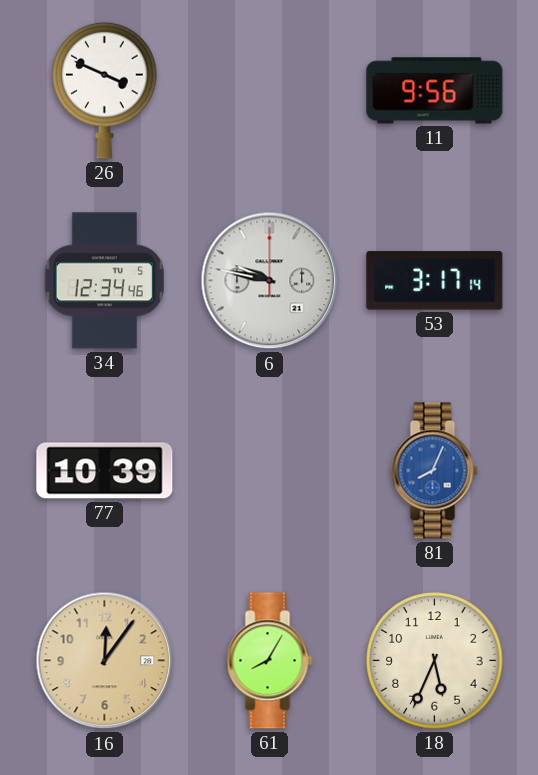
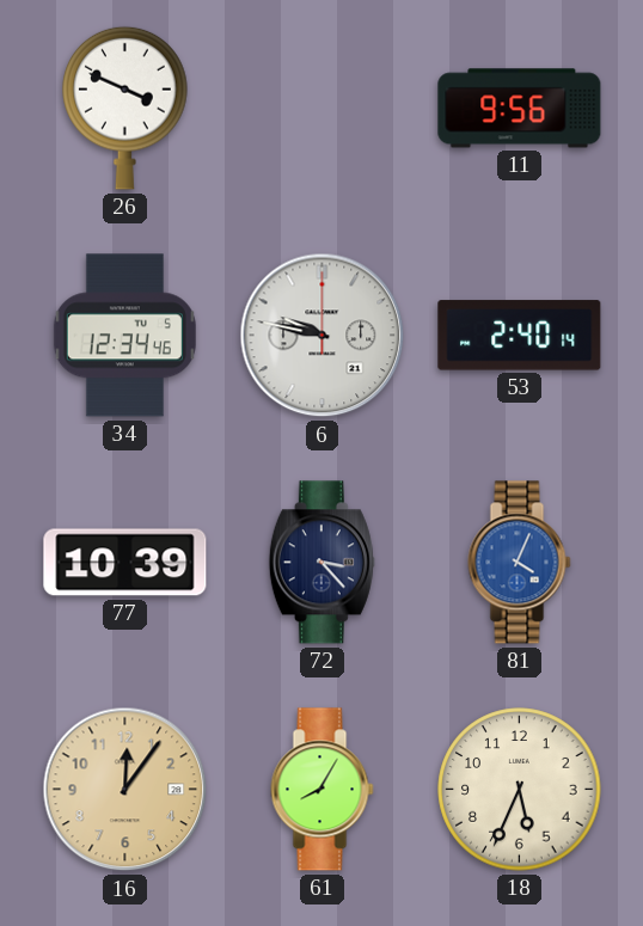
53: 3:17 -> 2:40
72: none -> 3:23
81: 8:04 -> 4:04
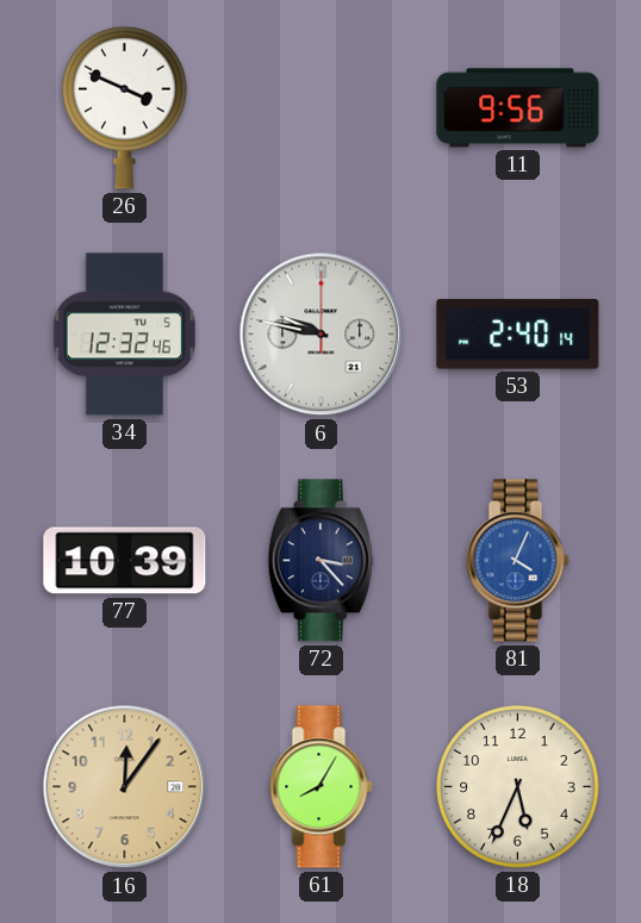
34: 12:34 -> 12:32
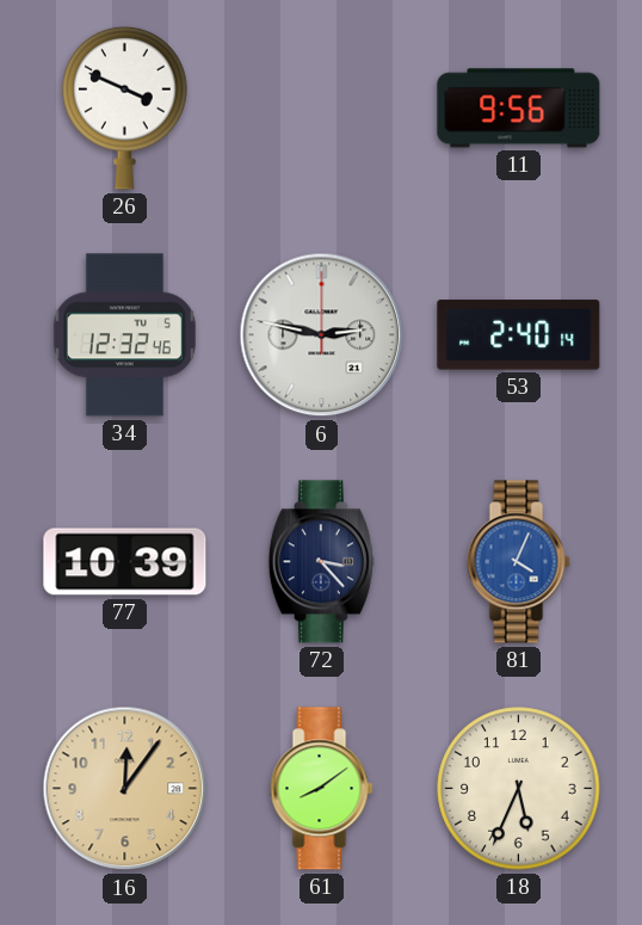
6: 9:47 -> 2:47
61: 8:05 -> 8:09
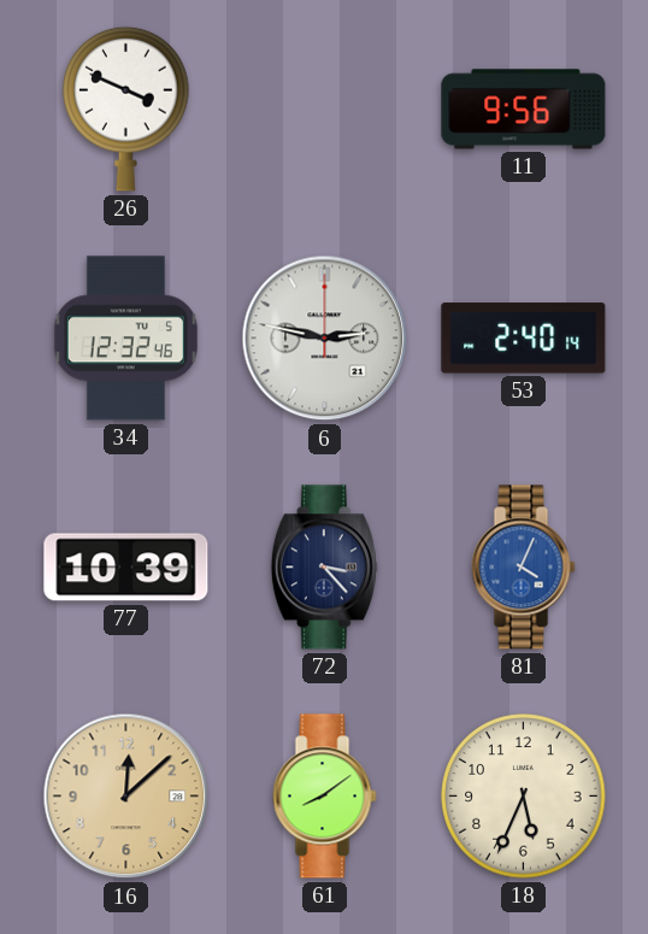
16: 12:06 -> 12:08
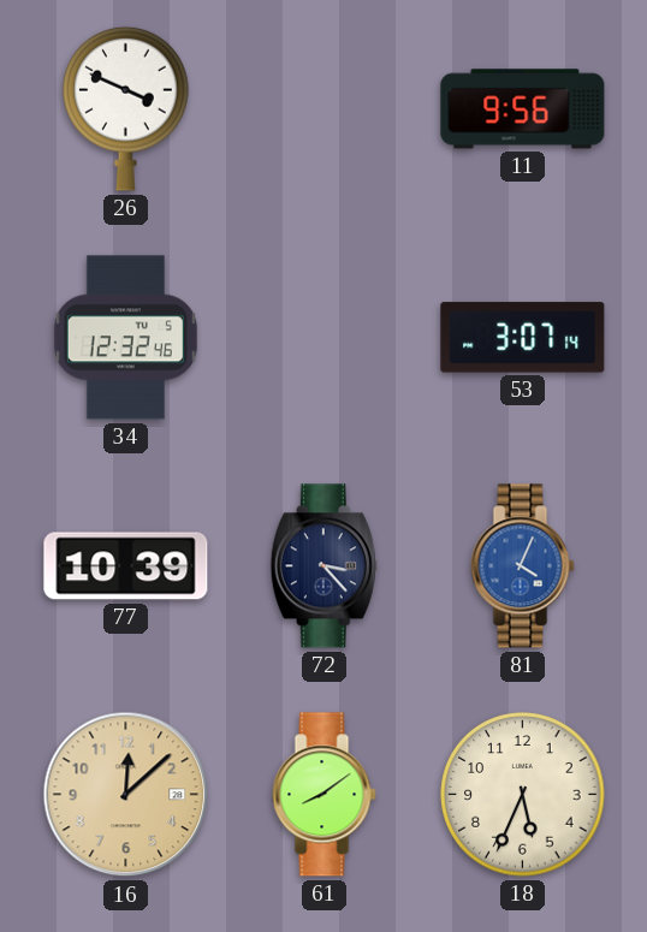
6: 2:47 -> none
53: 2:40 -> 3:07
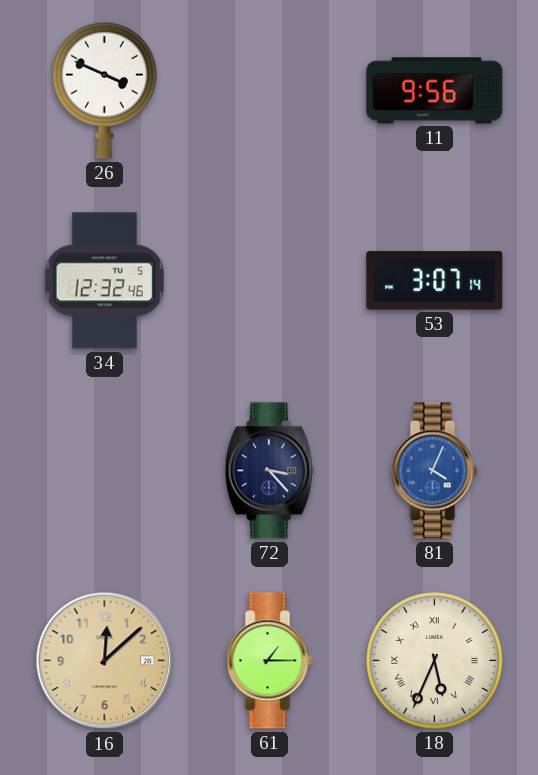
77: 10:39 -> none
61: 8:09 -> 1:15
18 numerals: Arabic -> Roman
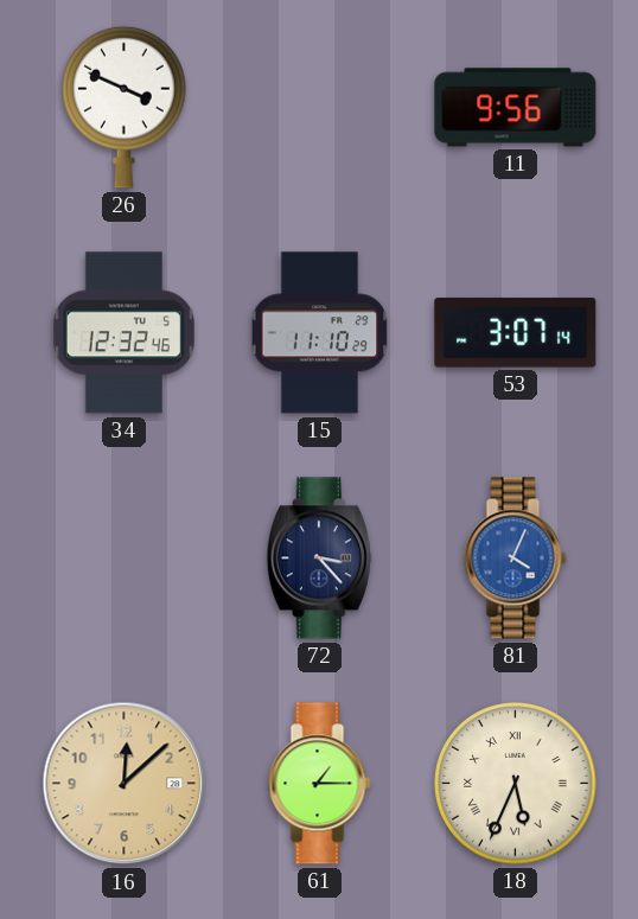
15: none -> 11:10
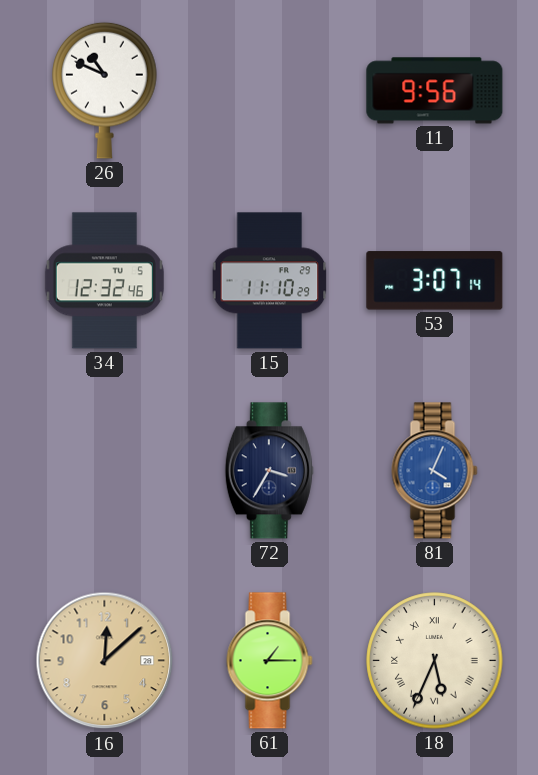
26: 3:49 -> 10:49
72: 3:23 -> 3:35
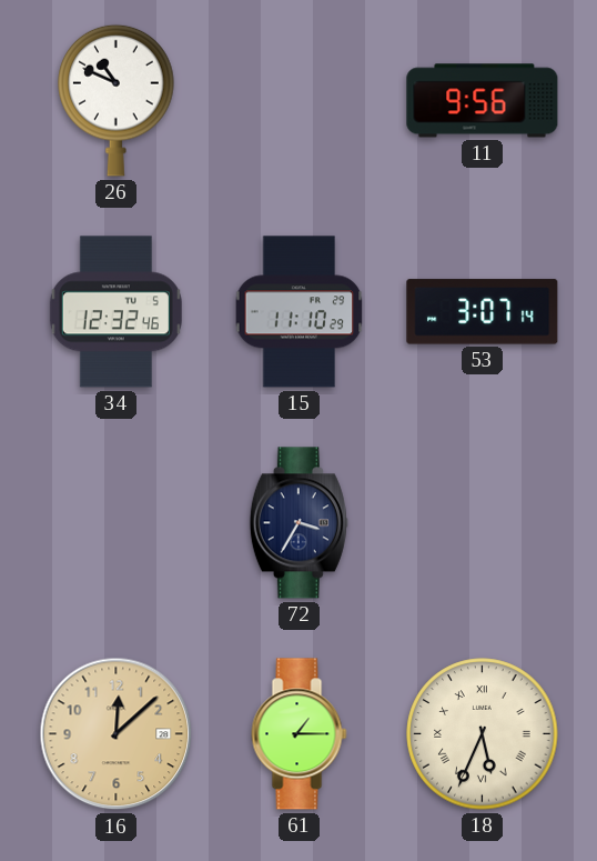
81: 4:04 -> none
